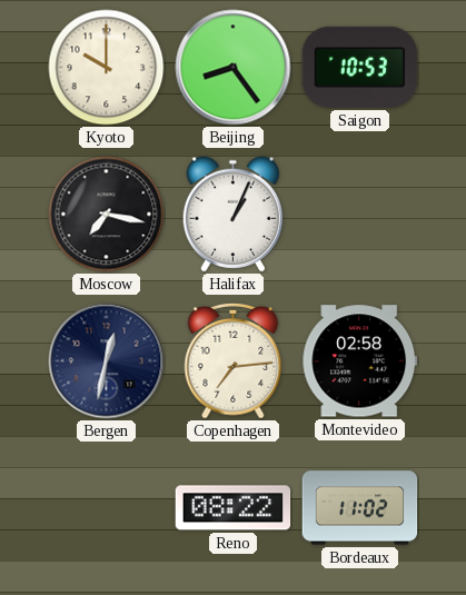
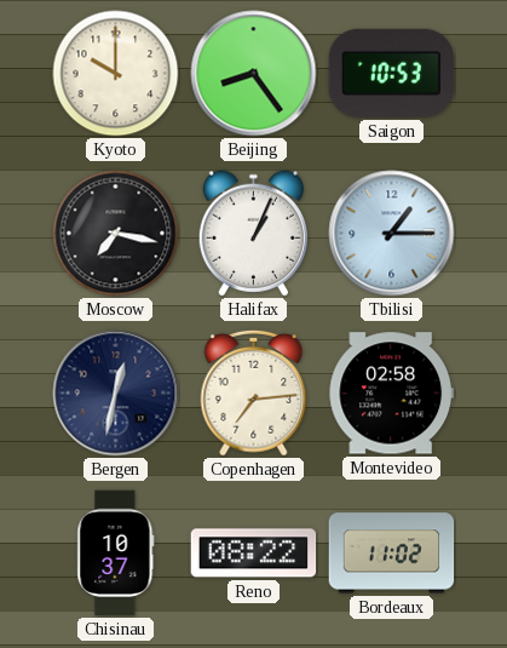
Tbilisi: none -> 1:15
Chisinau: none -> 10:37
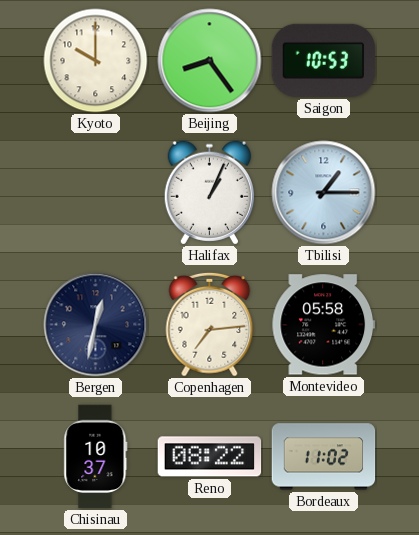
Moscow: 7:17 -> none
Montevideo: 02:58 -> 05:58
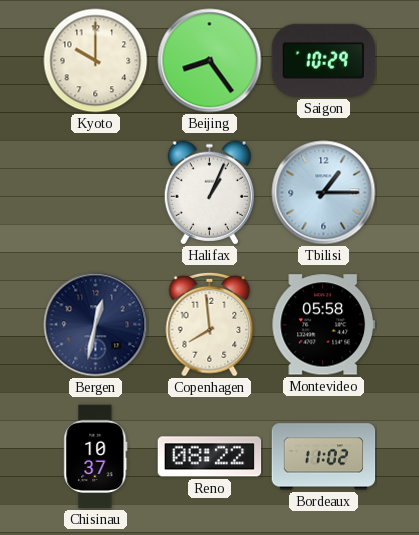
Saigon: 10:53 -> 10:29
Copenhagen: 7:14 -> 7:59
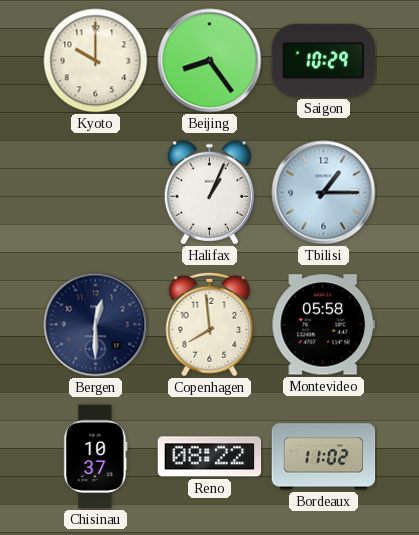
Bergen: 12:32 -> 12:30
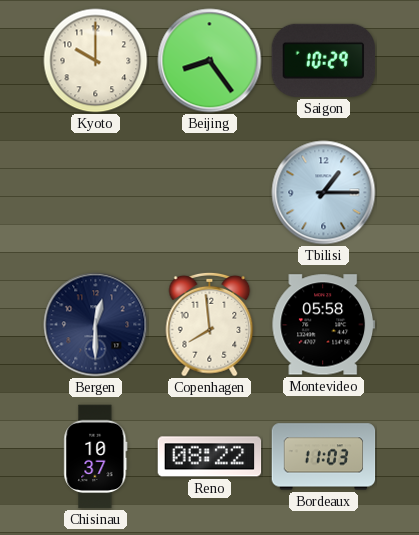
Halifax: 1:04 -> none
Bordeaux: 11:02 -> 11:03
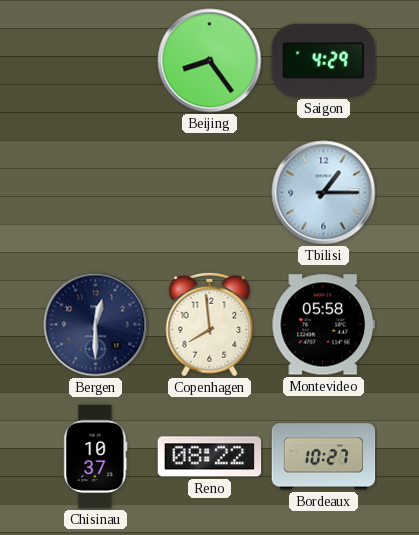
Kyoto: 10:00 -> none
Saigon: 10:29 -> 4:29
Bordeaux: 11:03 -> 10:27
